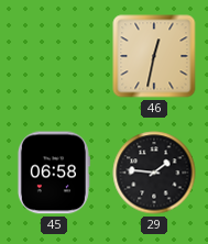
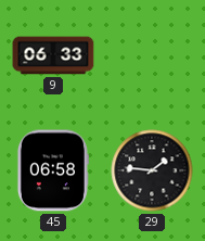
9: none -> 06:33
46: 12:32 -> none
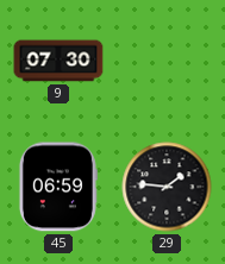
9: 06:33 -> 07:30
45: 06:58 -> 06:59
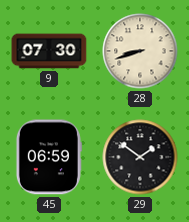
28: none -> 8:42
29: 1:46 -> 1:51
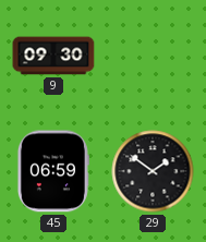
9: 07:30 -> 09:30
28: 8:42 -> none
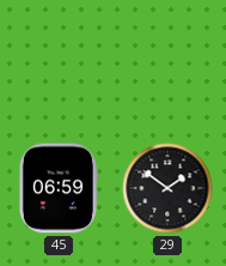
9: 09:30 -> none
